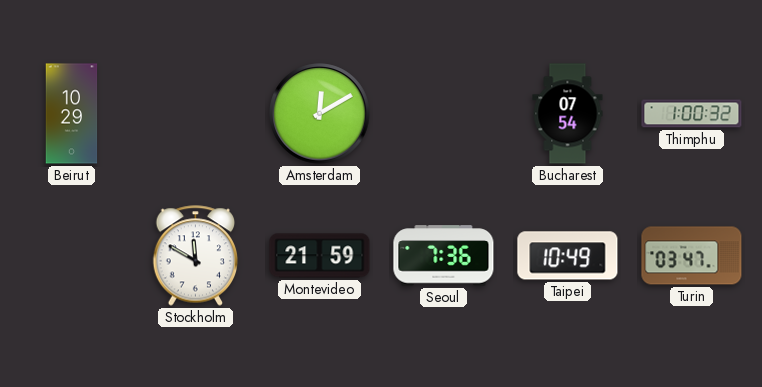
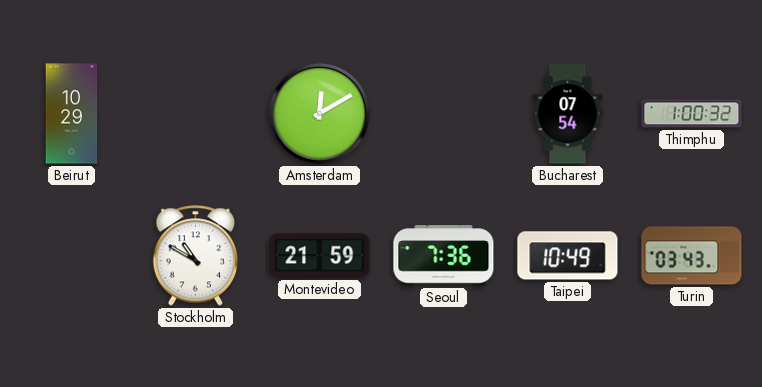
Stockholm: 11:50 -> 10:50
Turin: 03:47 -> 03:43
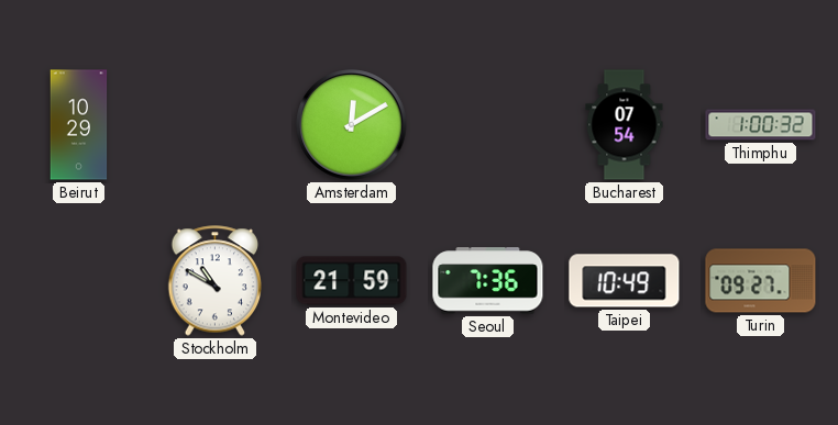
Turin: 03:43 -> 09:27
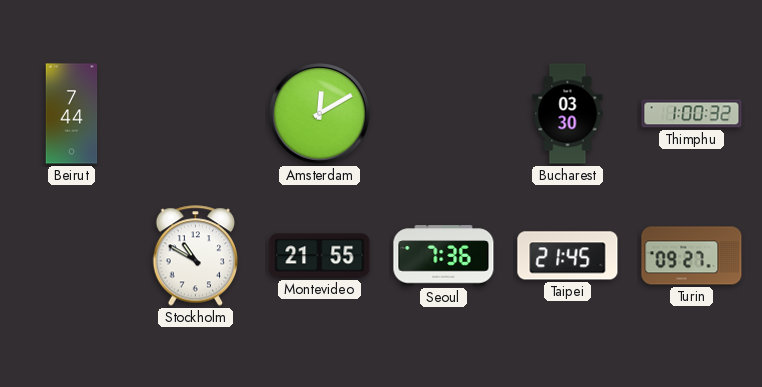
Beirut: 10:29 -> 7:44
Bucharest: 07:54 -> 03:30
Montevideo: 21:59 -> 21:55
Taipei: 10:49 -> 21:45
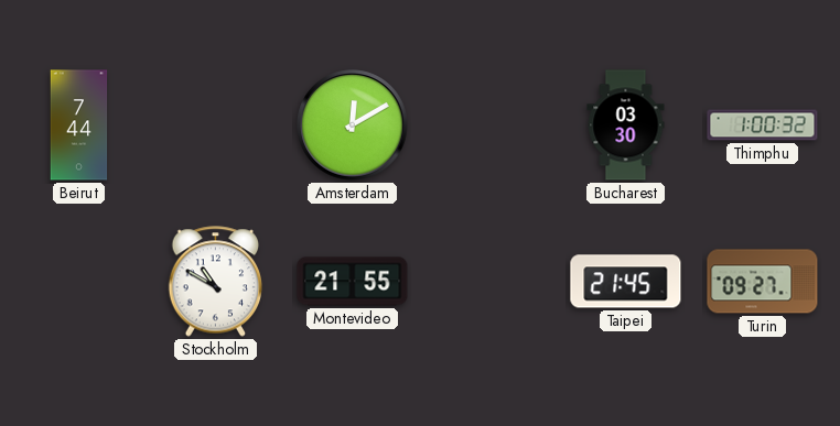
Seoul: 7:36 -> none
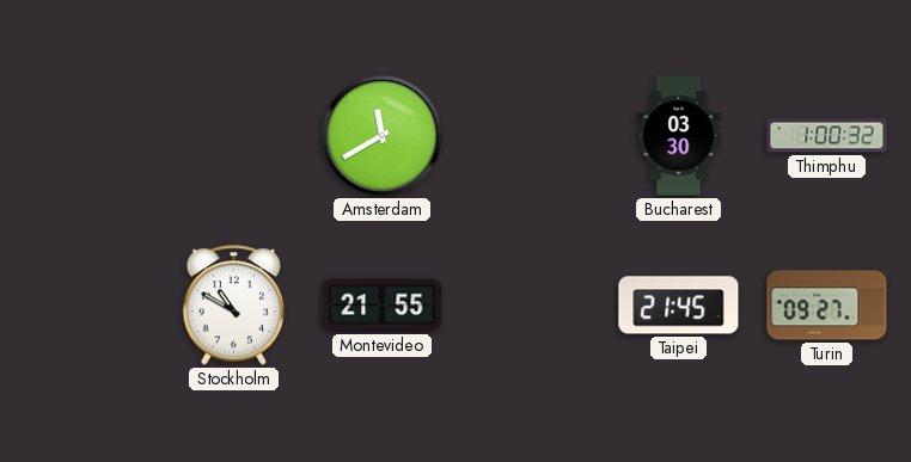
Beirut: 7:44 -> none
Amsterdam: 12:10 -> 11:40
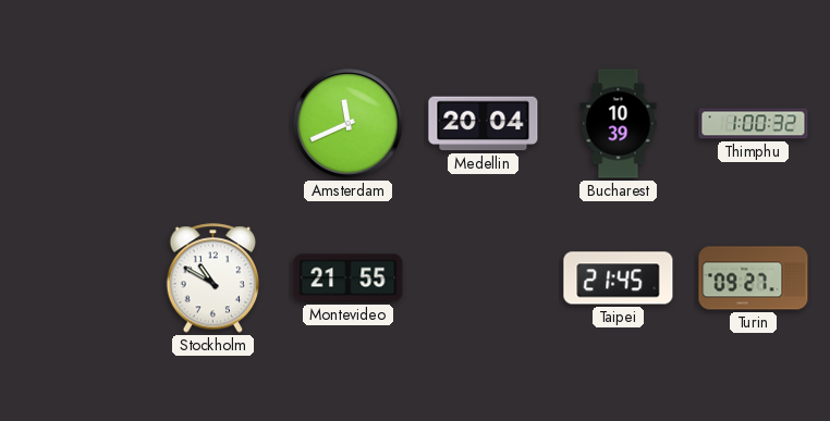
Amsterdam: 11:40 -> 11:41
Medellin: none -> 20:04
Bucharest: 03:30 -> 10:39
